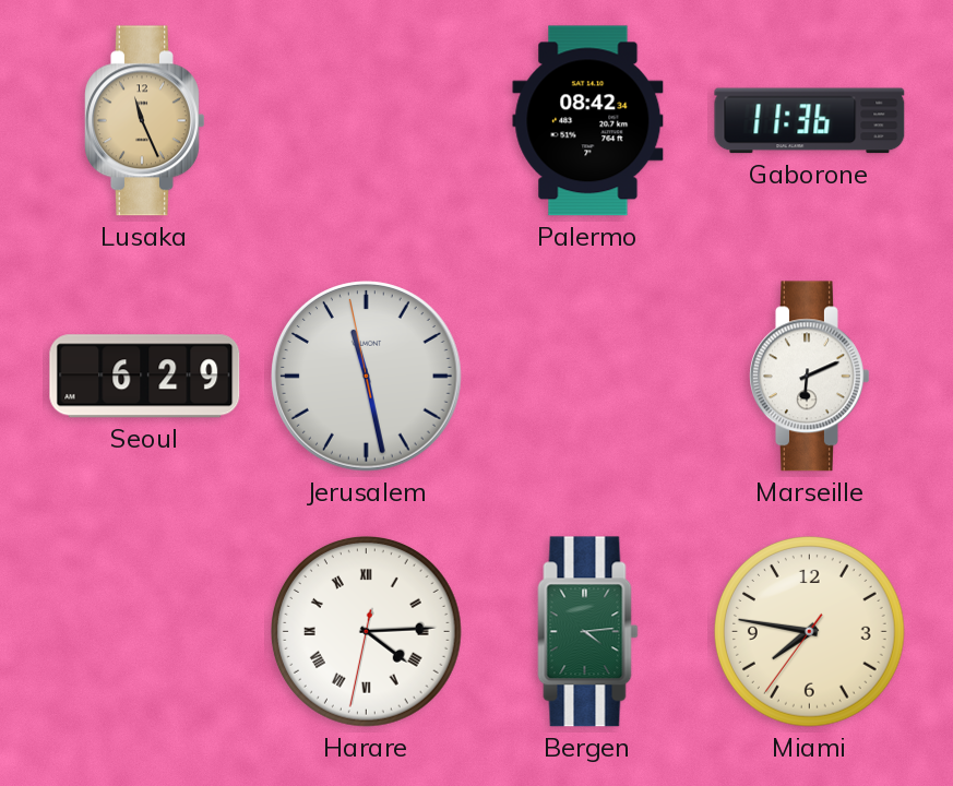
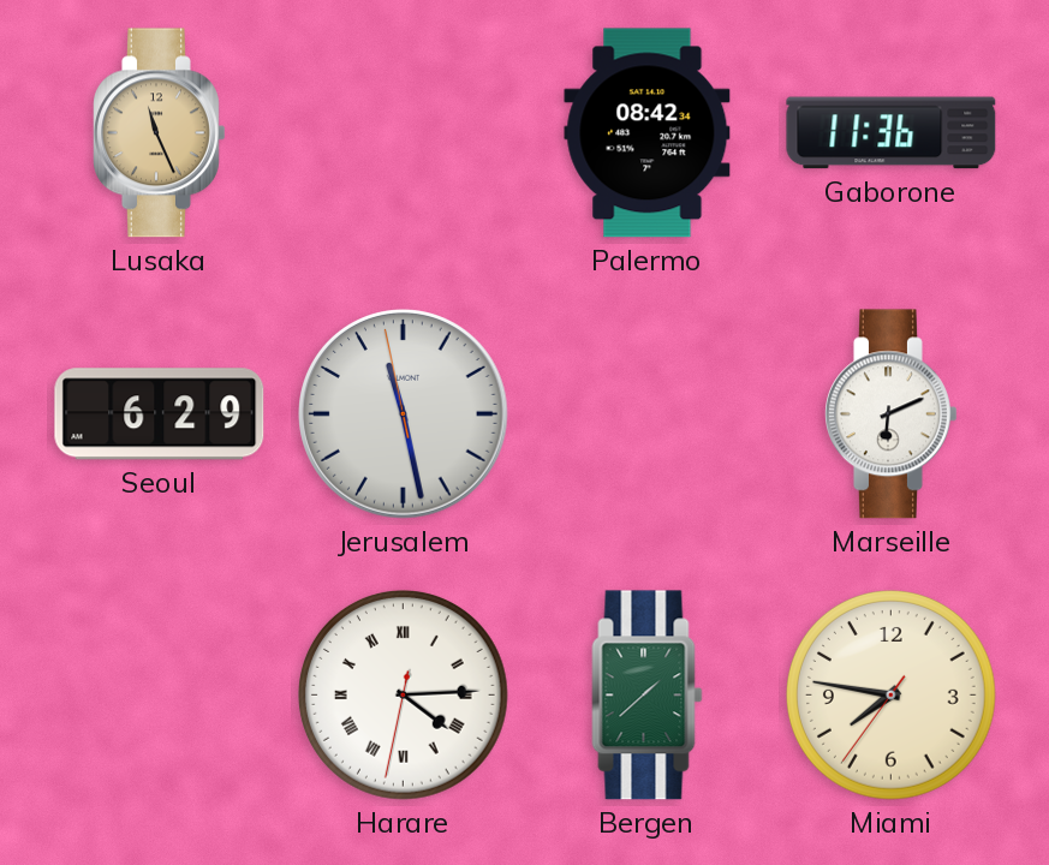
Bergen: 4:14 -> 1:38
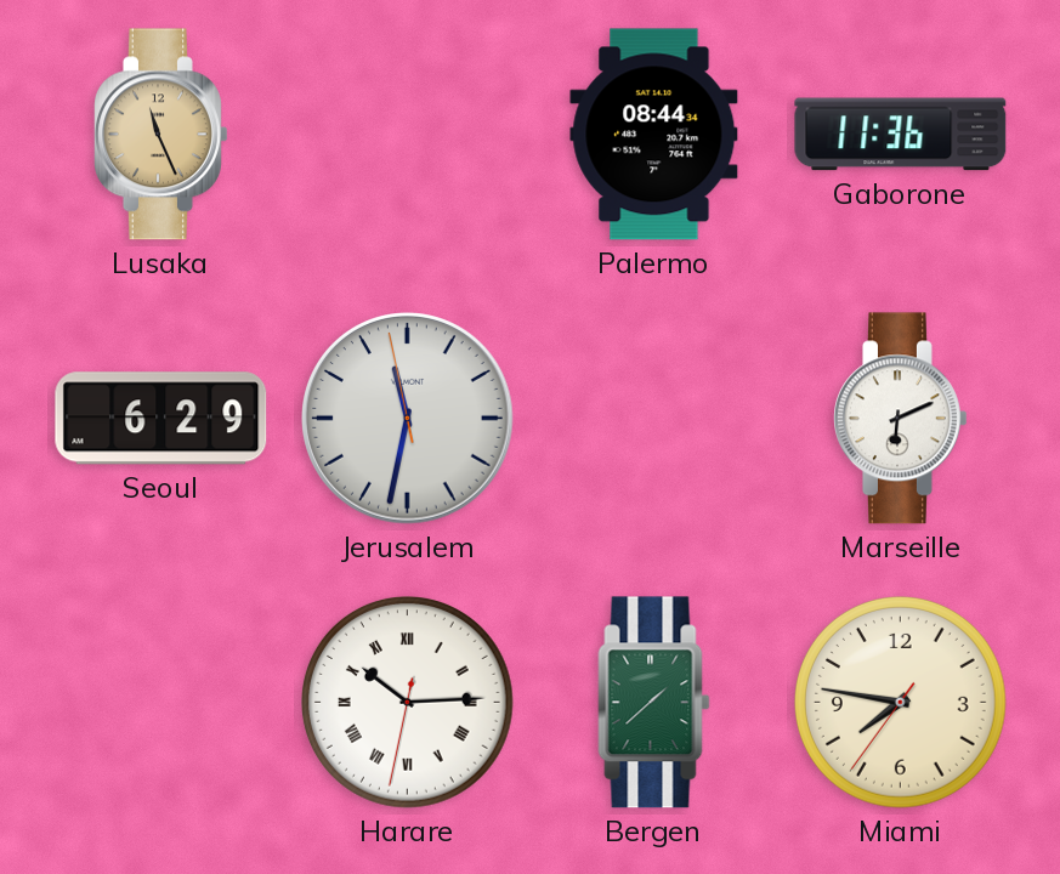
Palermo: 08:42 -> 08:44
Jerusalem: 11:27 -> 11:31
Harare: 4:14 -> 10:14
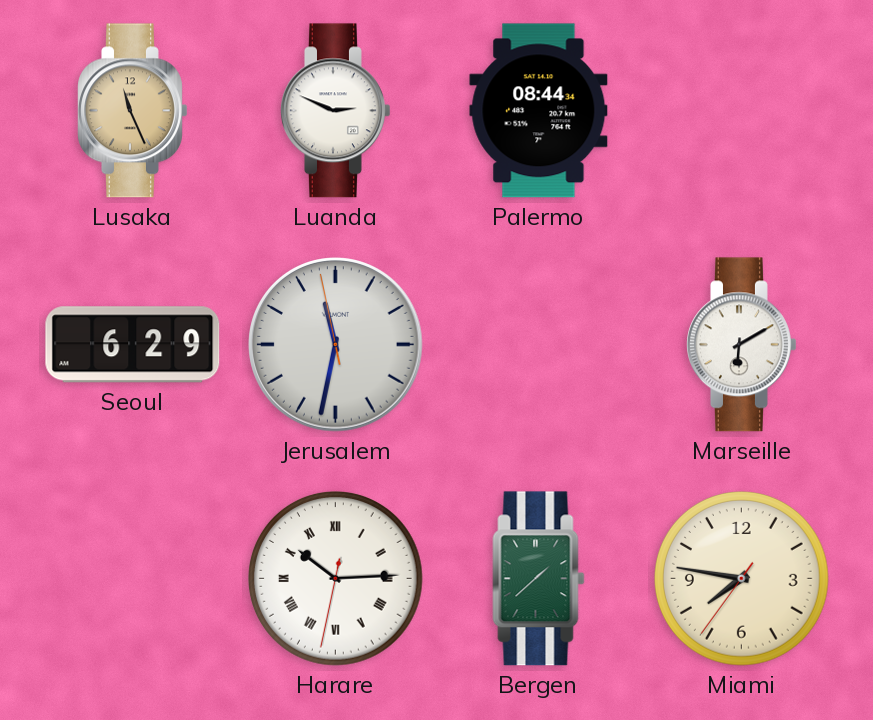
Luanda: none -> 2:49
Gaborone: 11:36 -> none
Marseille: 6:11 -> 6:10
